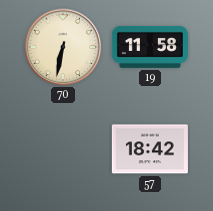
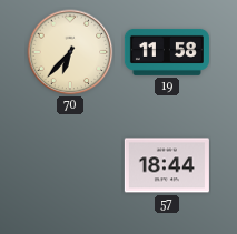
70: 6:32 -> 6:37
57: 18:42 -> 18:44
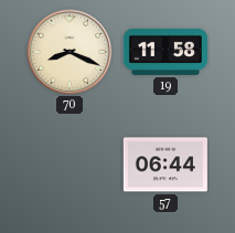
70: 6:37 -> 8:19
57: 18:44 -> 06:44
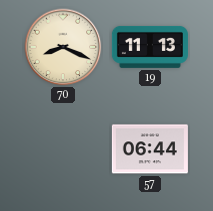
19: 11:58 -> 11:13
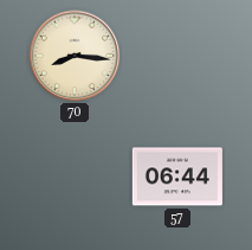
70: 8:19 -> 8:16
19: 11:13 -> none
